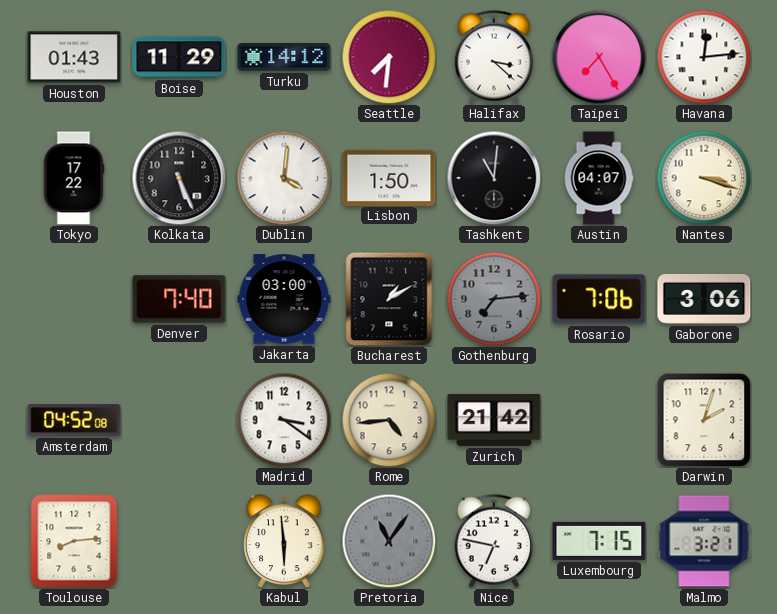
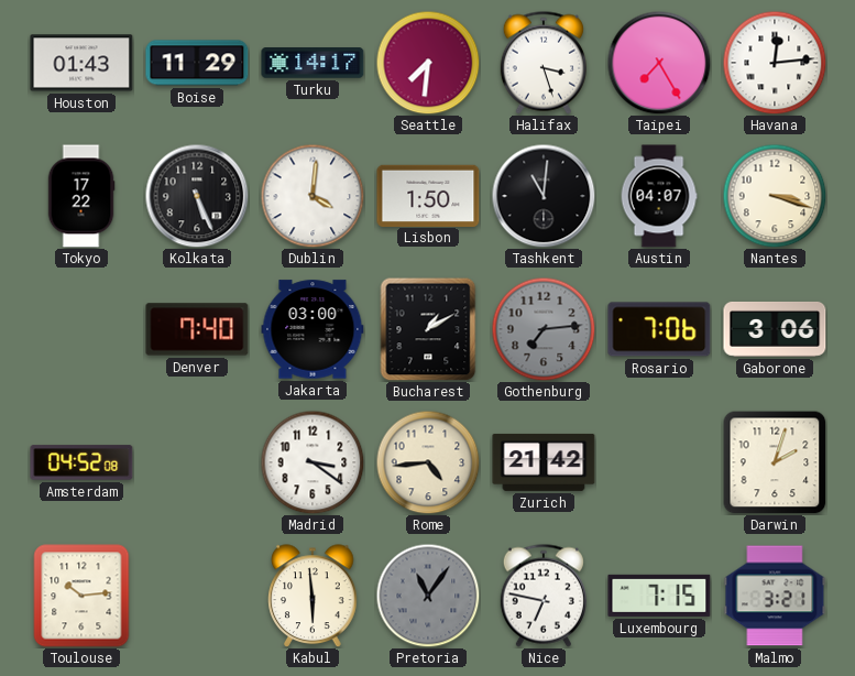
Turku: 14:12 -> 14:17
Halifax: 3:22 -> 3:27
Toulouse: 8:14 -> 10:14
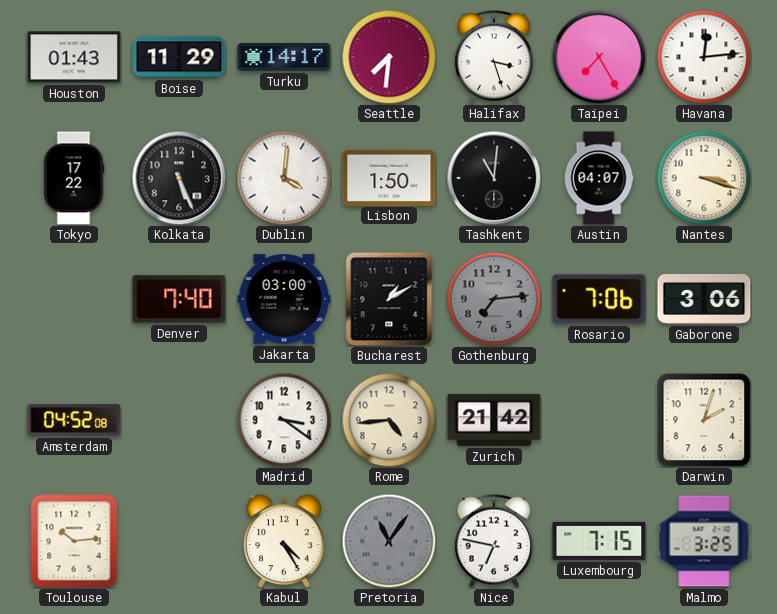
Kabul: 5:59 -> 4:25
Malmo: 3:21 -> 3:25
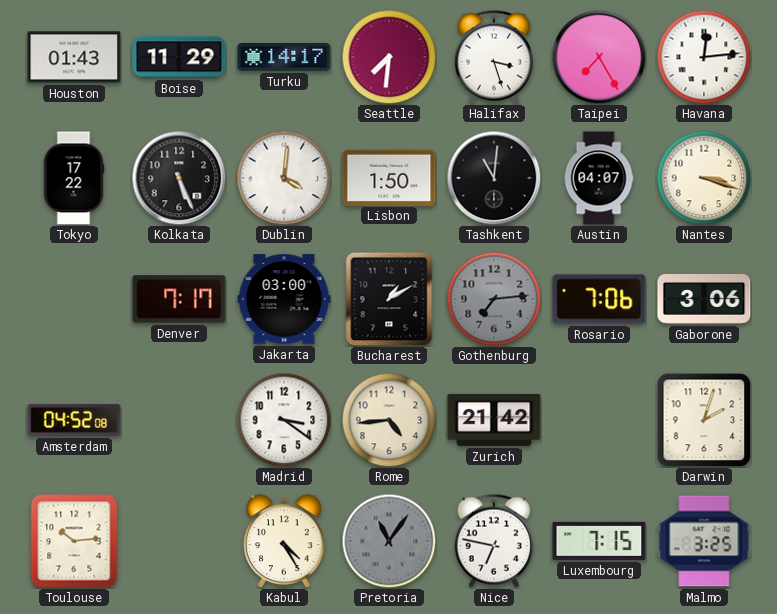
Denver: 7:40 -> 7:17
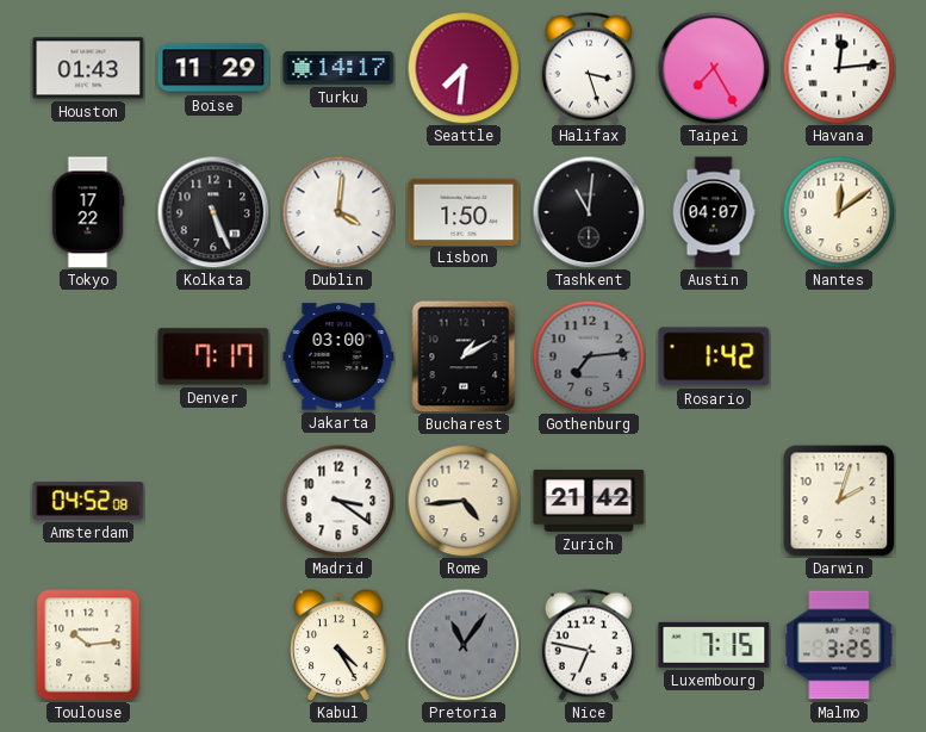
Nantes: 3:18 -> 12:09
Rosario: 7:06 -> 1:42
Gaborone: 3:06 -> none
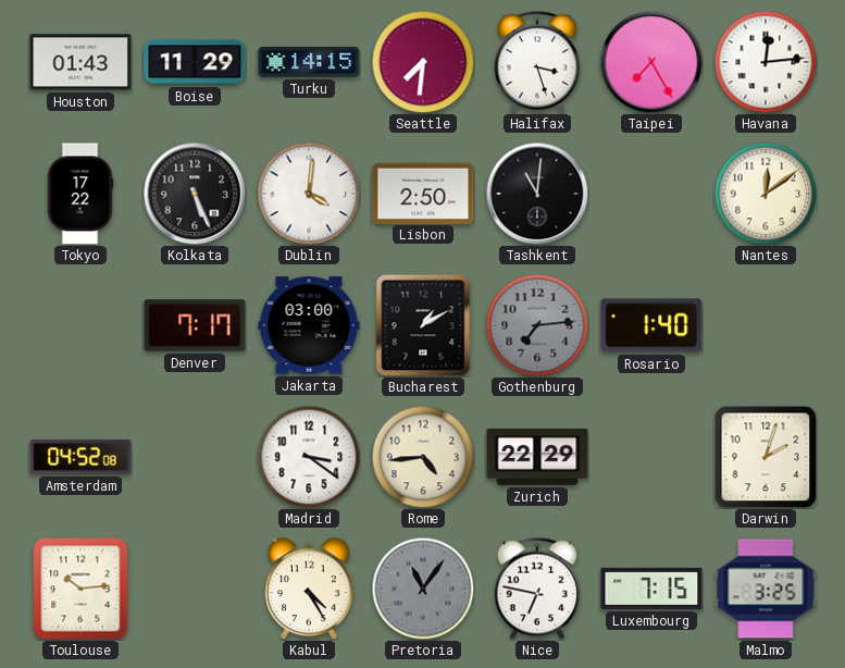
Turku: 14:17 -> 14:15
Lisbon: 1:50 -> 2:50
Austin: 04:07 -> none
Rosario: 1:42 -> 1:40
Zurich: 21:42 -> 22:29
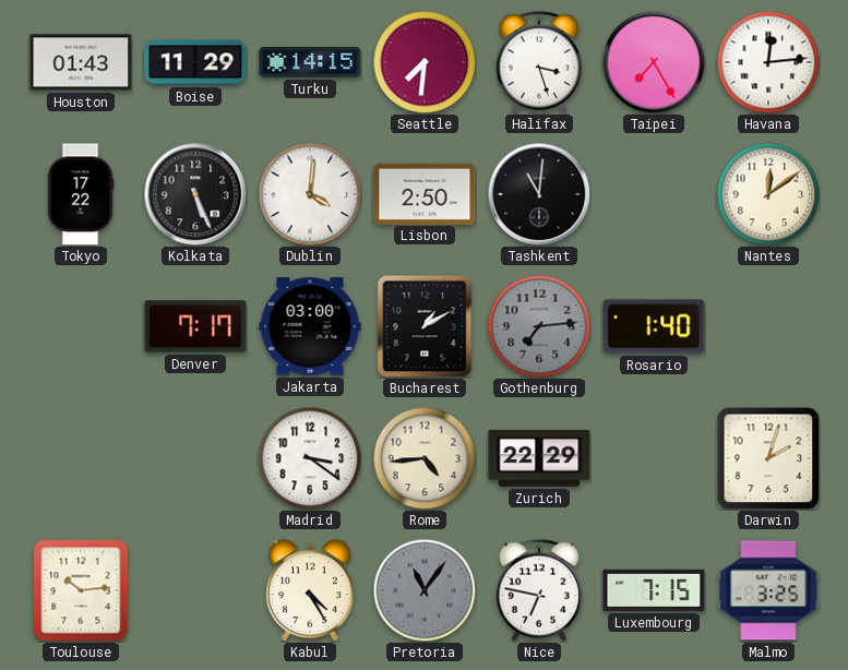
Amsterdam: 04:52 -> none
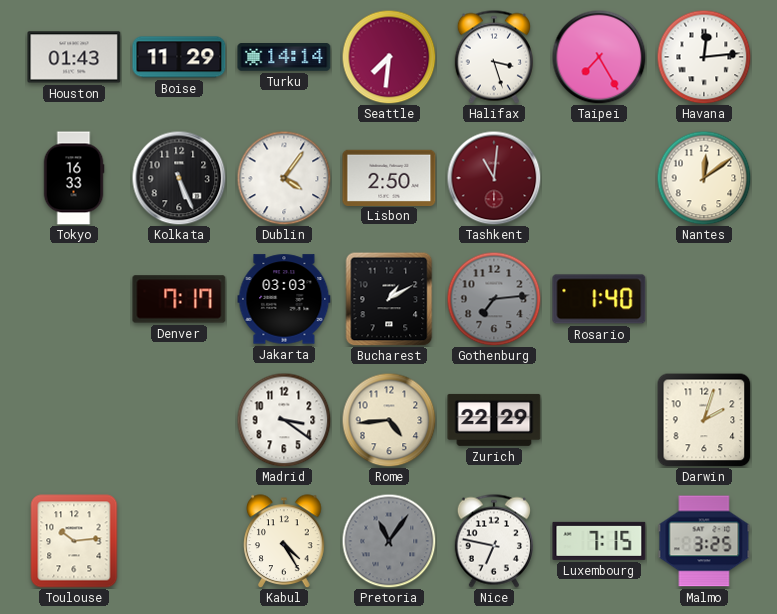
Turku: 14:15 -> 14:14
Tokyo: 17:22 -> 16:33
Dublin: 4:01 -> 4:06
Tashkent dial: black -> burgundy
Jakarta: 03:00 -> 03:03
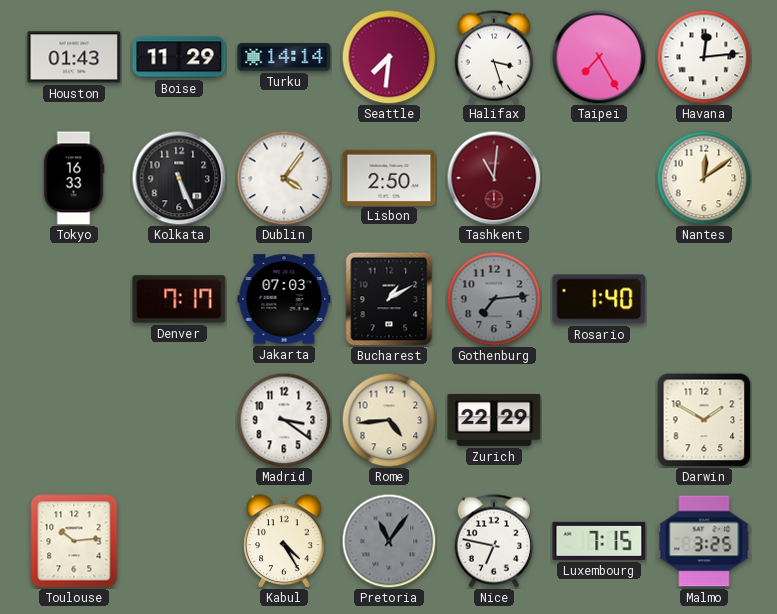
Jakarta: 03:03 -> 07:03
Darwin: 2:03 -> 1:50
